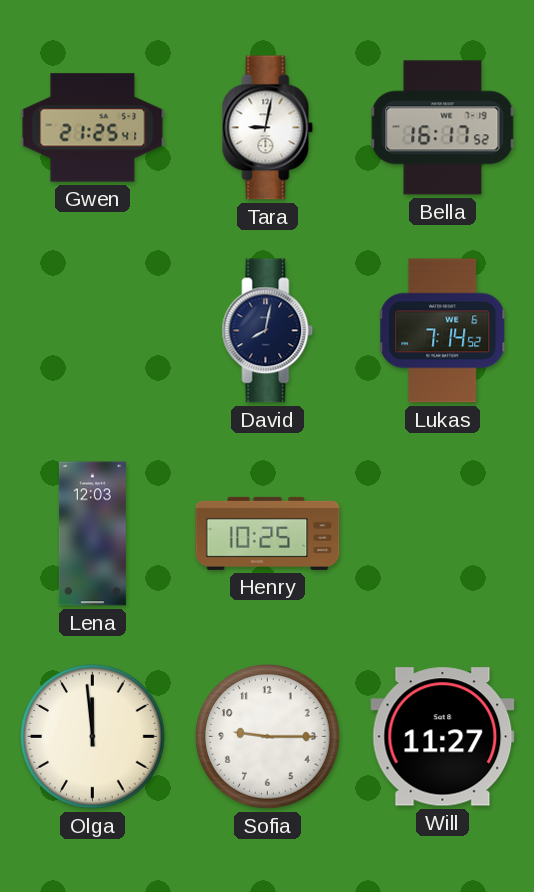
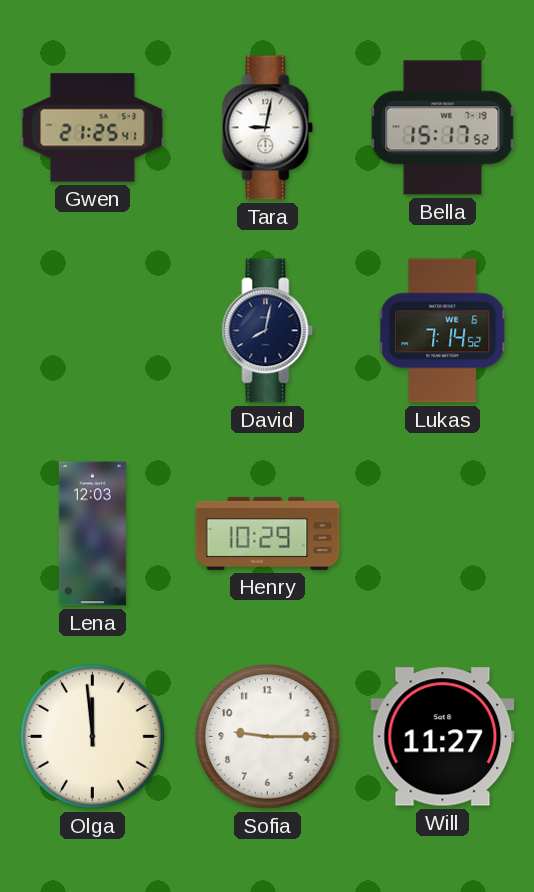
Bella: 16:17 -> 15:17
Henry: 10:25 -> 10:29
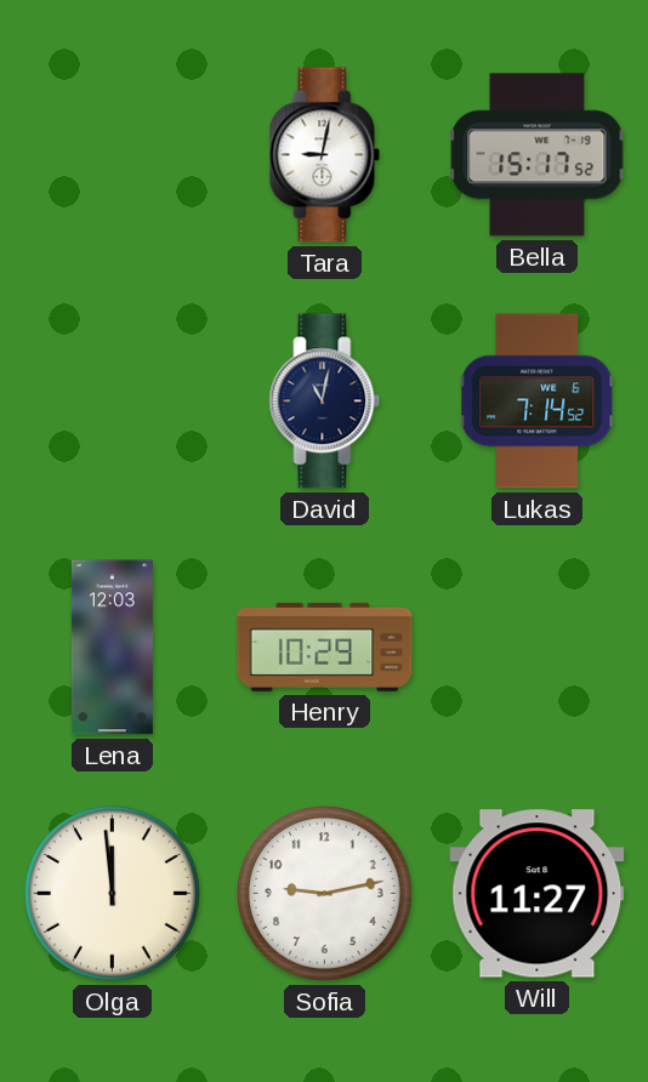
Gwen: 21:25 -> none
David: 8:02 -> 11:02
Sofia: 9:15 -> 9:13
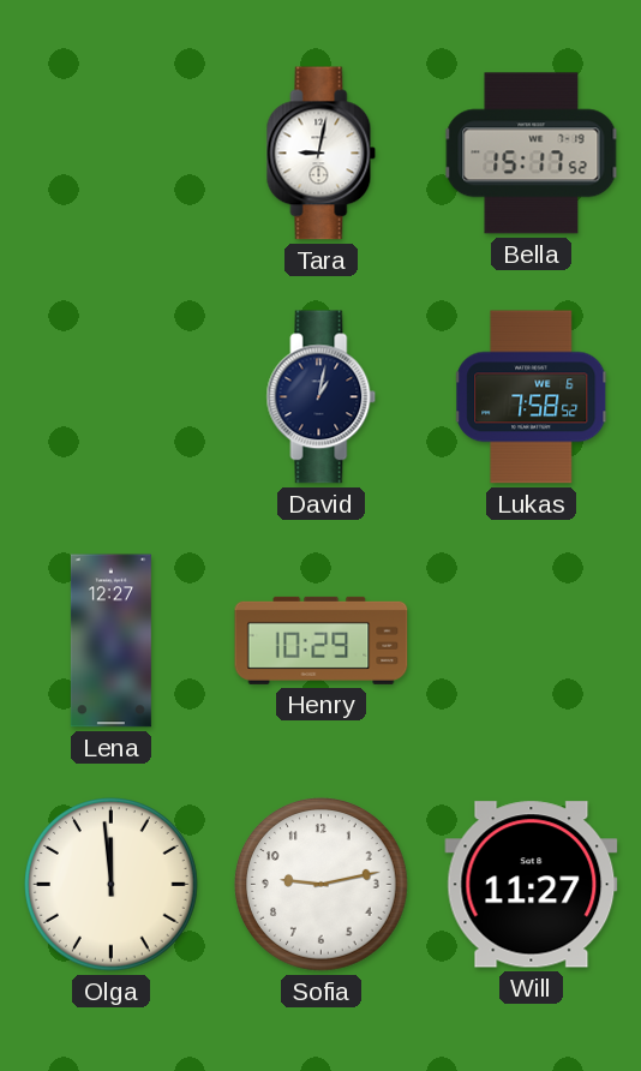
David: 11:02 -> 1:02
Lukas: 7:14 -> 7:58
Lena: 12:03 -> 12:27
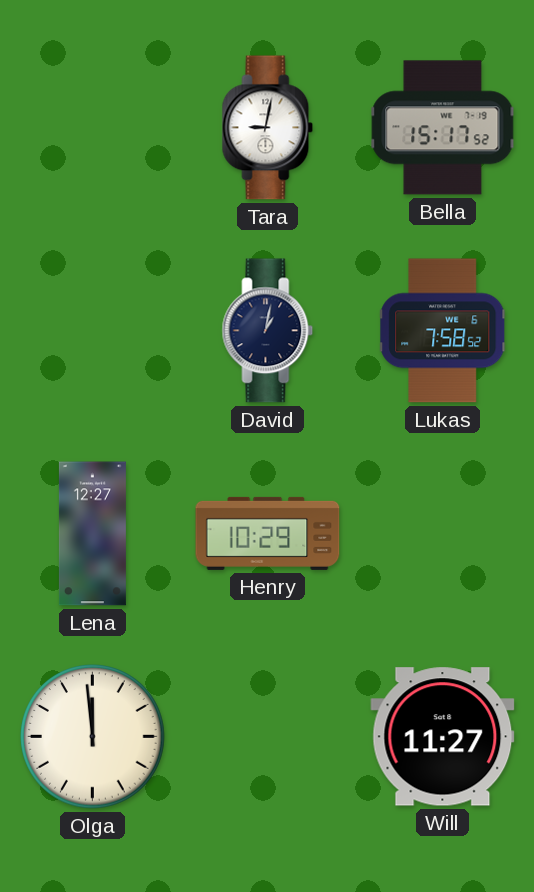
Sofia: 9:13 -> none
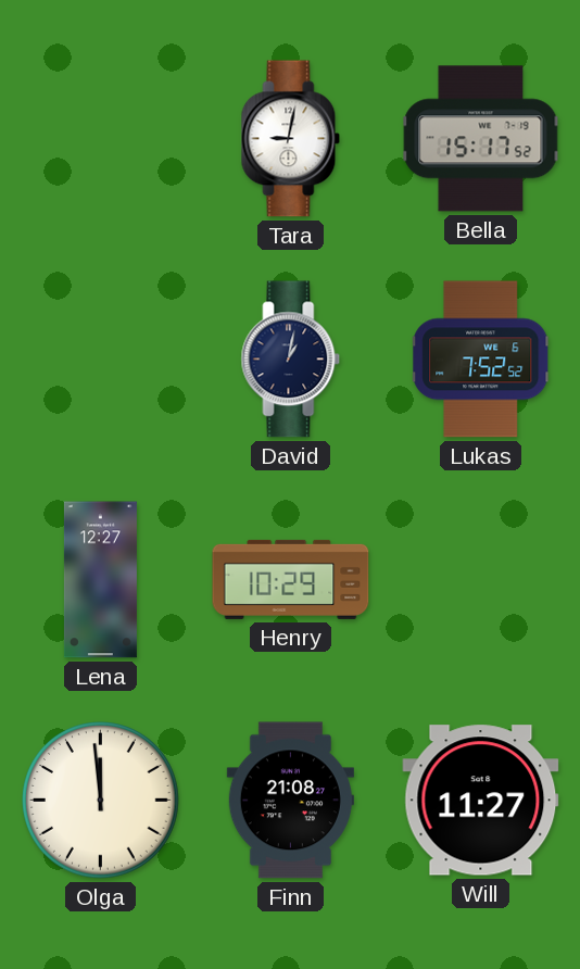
Lukas: 7:58 -> 7:52
Finn: none -> 21:08
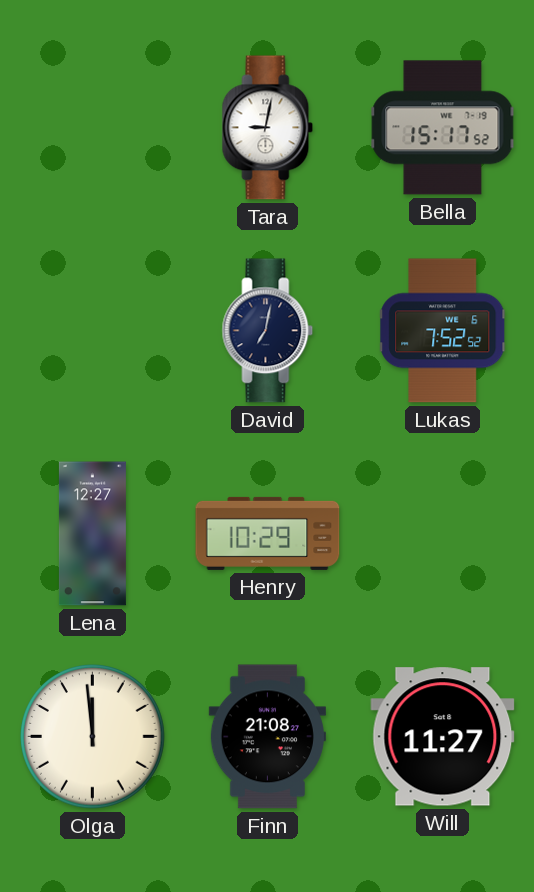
David: 1:02 -> 7:02
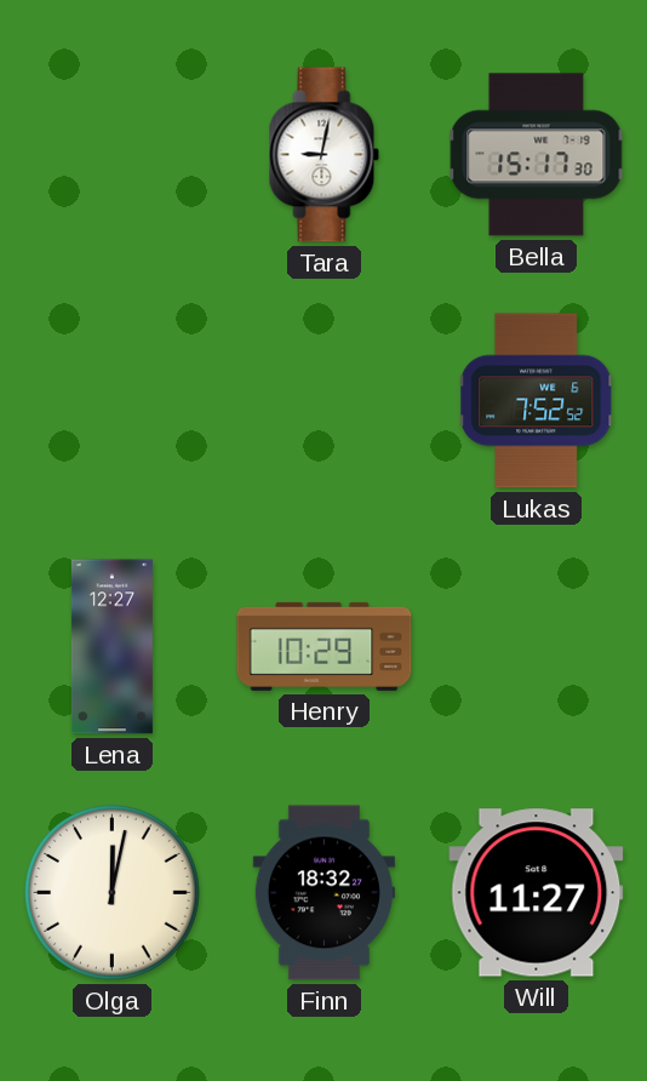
Bella: 15:17:52 -> 15:17:30
David: 7:02 -> none
Olga: 11:59 -> 12:02
Finn: 21:08 -> 18:32
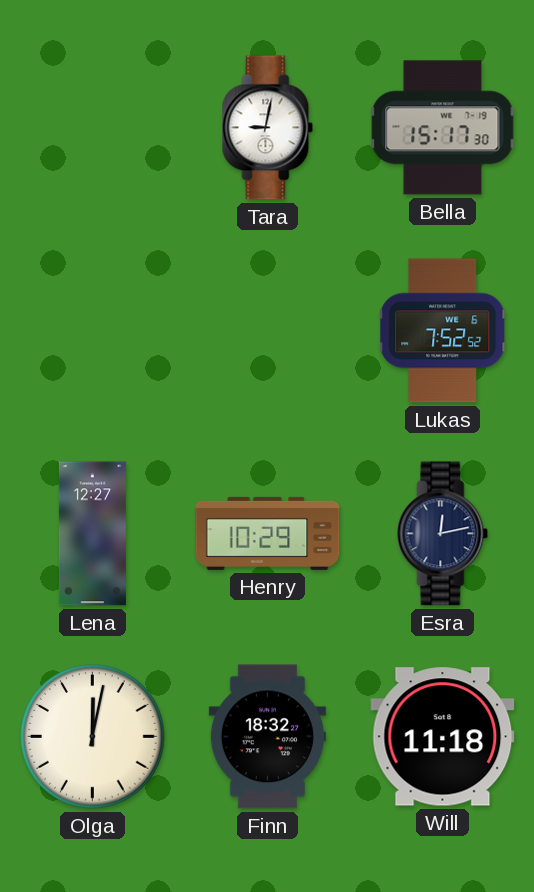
Esra: none -> 12:13
Will: 11:27 -> 11:18
